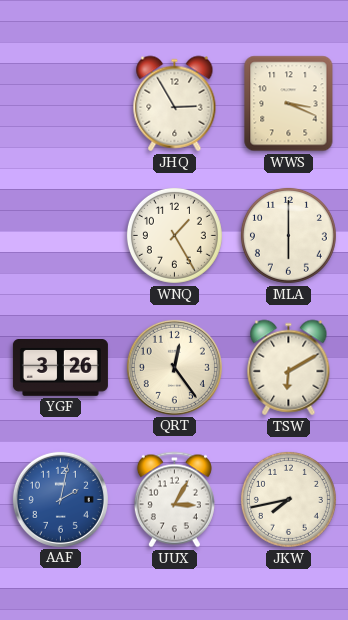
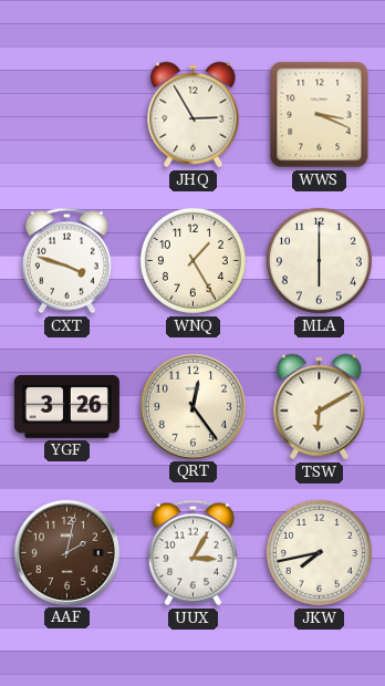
CXT: none -> 3:48
AAF dial: blue -> brown
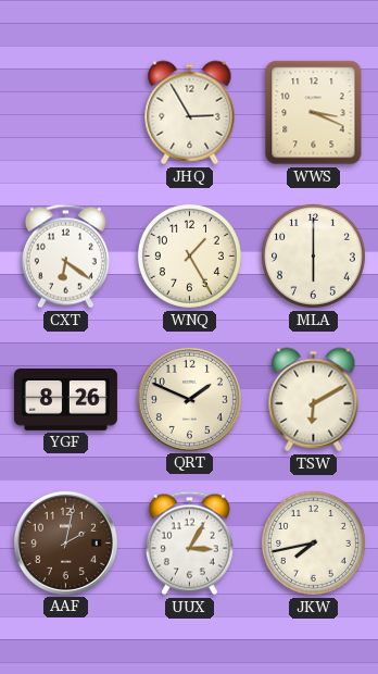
CXT: 3:48 -> 6:21
YGF: 3:26 -> 8:26
QRT: 12:24 -> 1:49
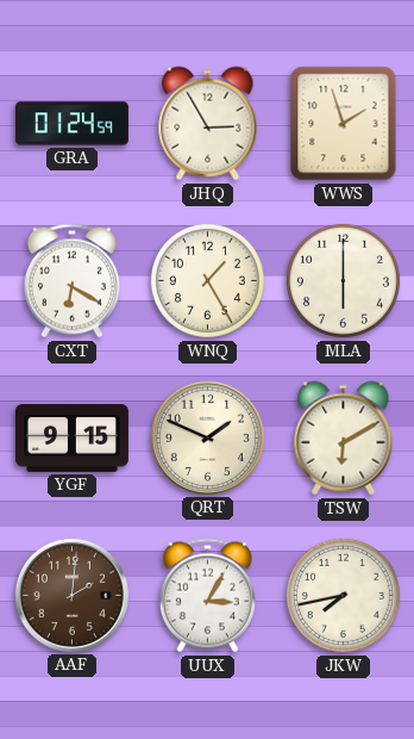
GRA: none -> 01:24
WWS: 3:19 -> 1:57
CXT: 6:21 -> 6:20
YGF: 8:26 -> 9:15
AAF: 2:02 -> 2:01
